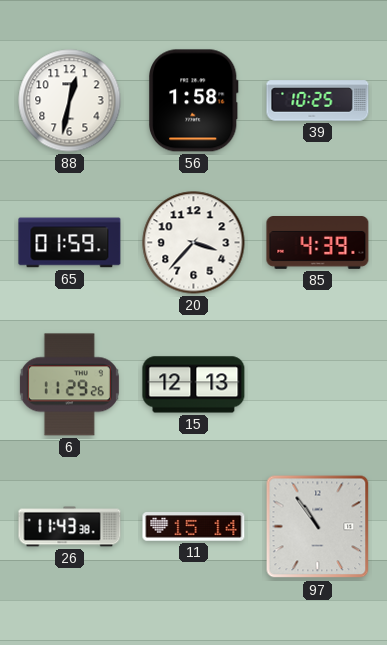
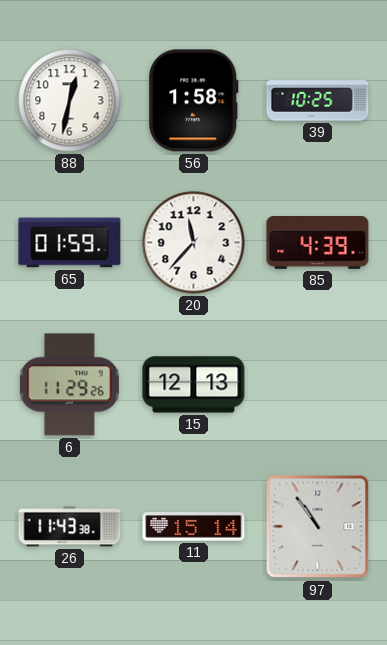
20: 3:37 -> 11:37
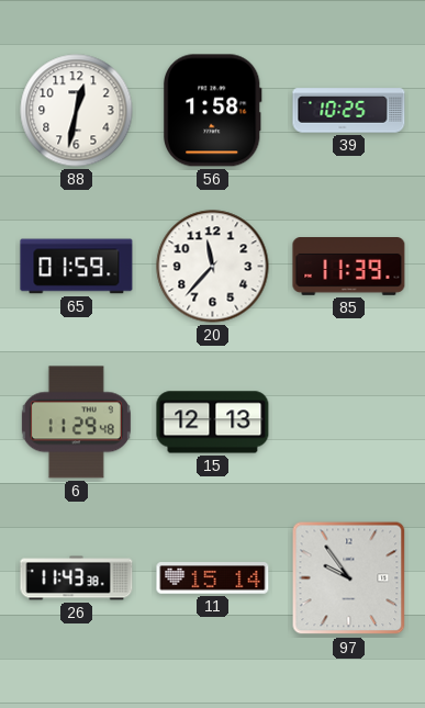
85: 4:39 -> 11:39
6: 11:29:26 -> 11:29:48
97: 10:54 -> 9:54
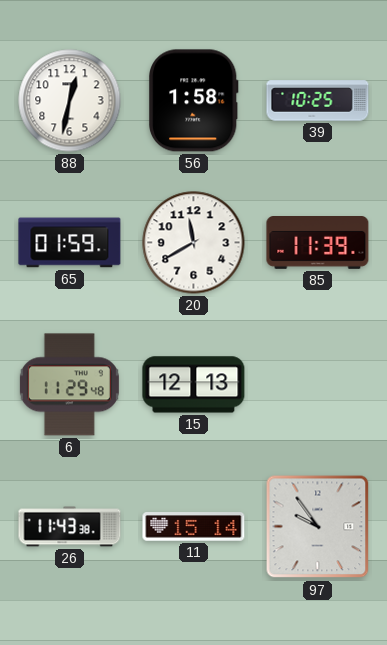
20: 11:37 -> 11:40
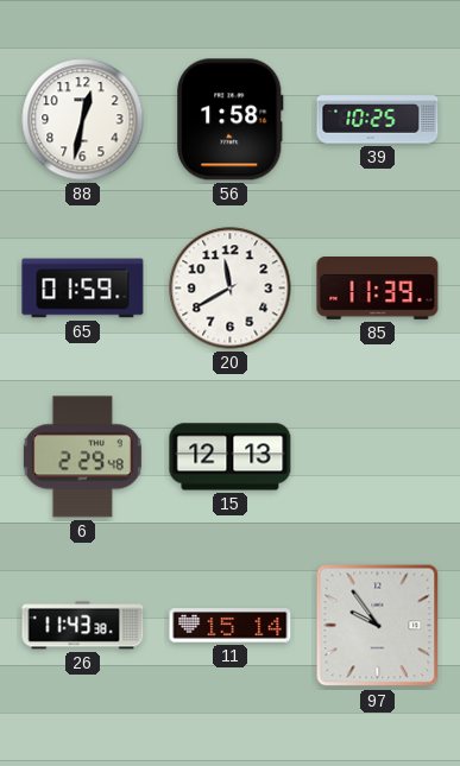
6: 11:29 -> 2:29
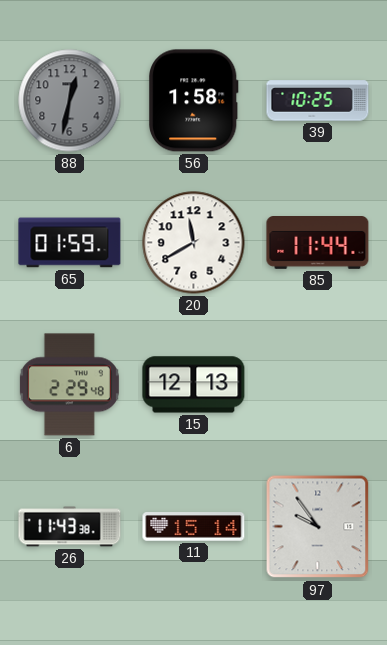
88 dial: white -> grey
85: 11:39 -> 11:44
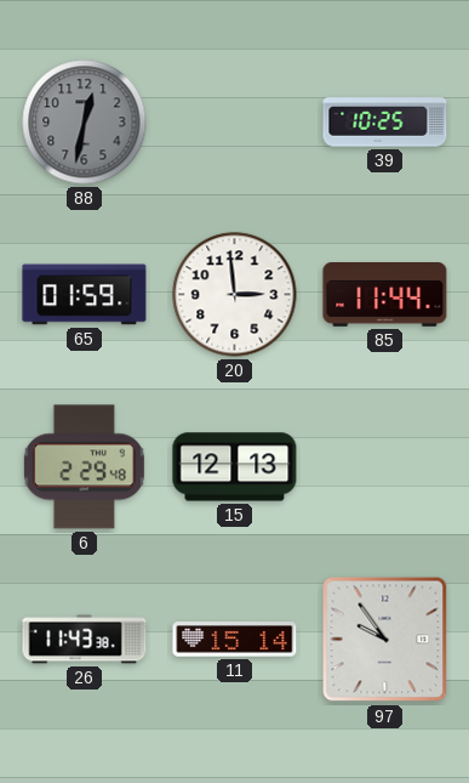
56: 1:58 -> none
20: 11:40 -> 2:59
